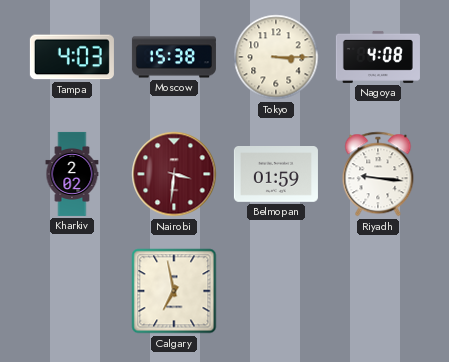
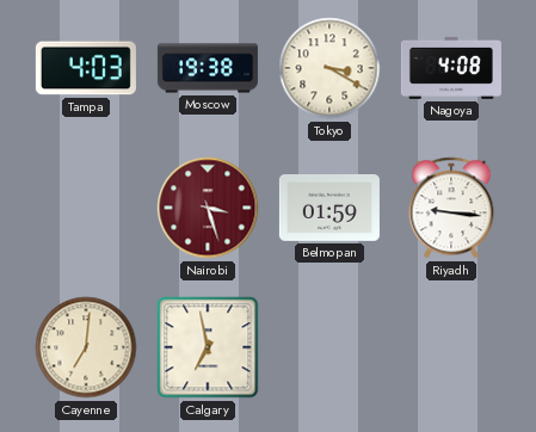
Moscow: 15:38 -> 19:38
Tokyo: 3:15 -> 3:20
Kharkiv: 2:02 -> none
Nairobi: 3:31 -> 3:27
Cayenne: none -> 7:01
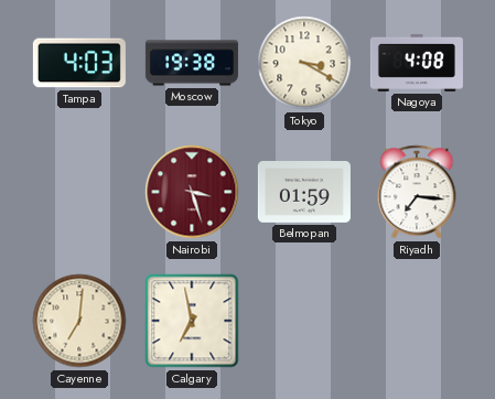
Riyadh: 9:16 -> 7:16
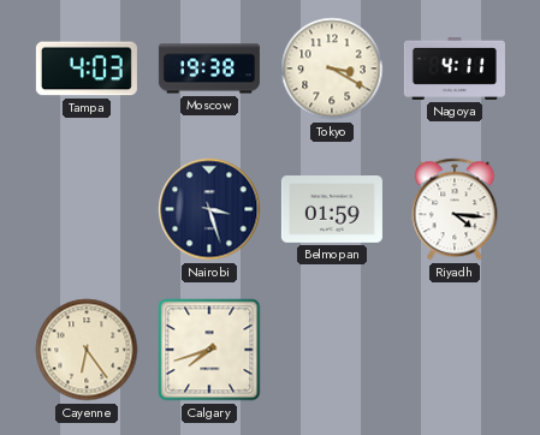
Nagoya: 4:08 -> 4:11
Nairobi dial: burgundy -> navy
Riyadh: 7:16 -> 4:16
Cayenne: 7:01 -> 6:24
Calgary: 6:58 -> 7:42
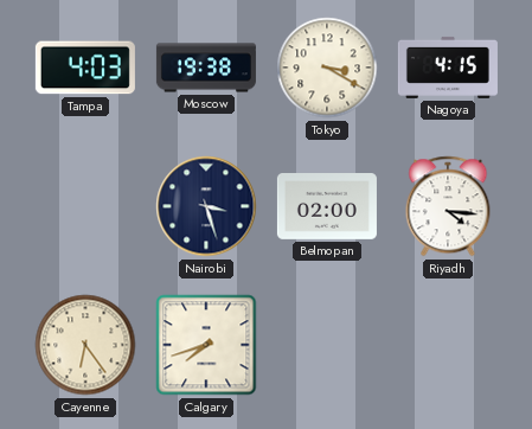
Nagoya: 4:11 -> 4:15
Belmopan: 01:59 -> 02:00
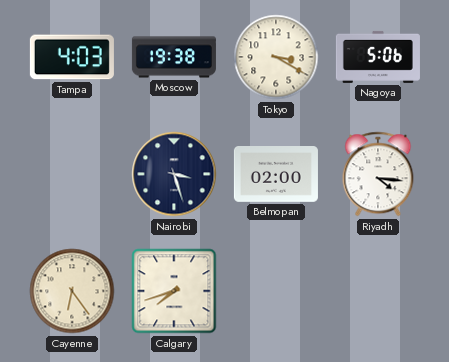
Nagoya: 4:15 -> 5:06
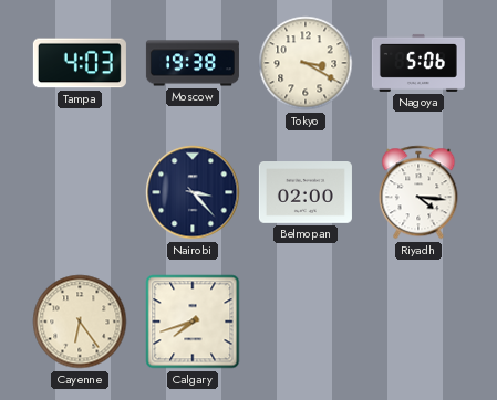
Nairobi: 3:27 -> 3:23
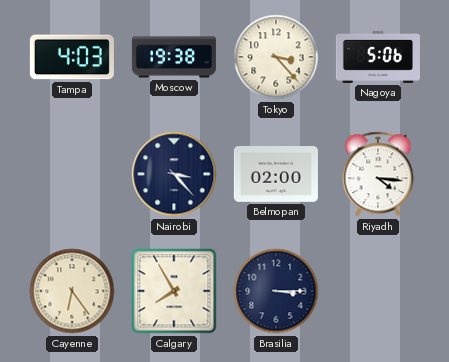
Tokyo: 3:20 -> 3:23
Calgary: 7:42 -> 7:55
Brasilia: none -> 3:15
